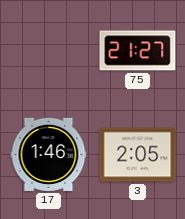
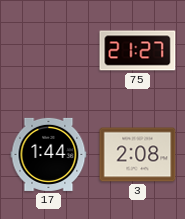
17: 1:46 -> 1:44
3: 2:05 -> 2:08
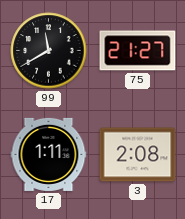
99: none -> 11:40
17: 1:44 -> 1:11
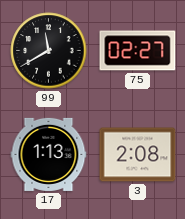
75: 21:27 -> 02:27
17: 1:11 -> 1:13
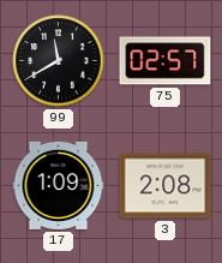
75: 02:27 -> 02:57
17: 1:13 -> 1:09
